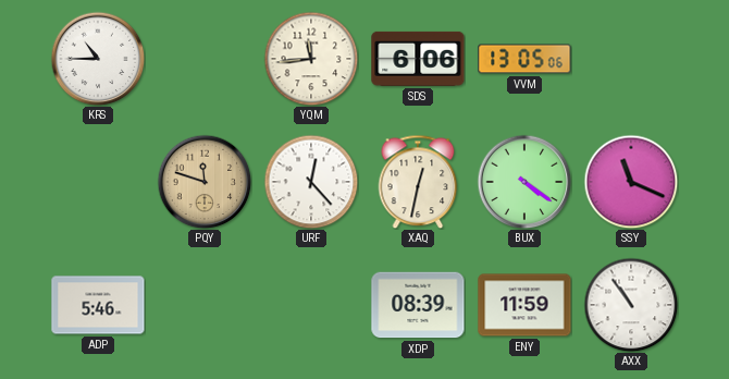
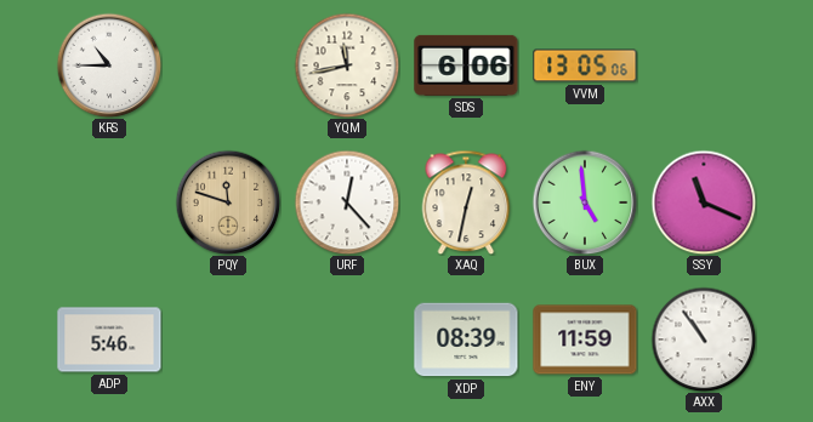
YQM: 11:44 -> 11:43
BUX: 4:21 -> 4:59
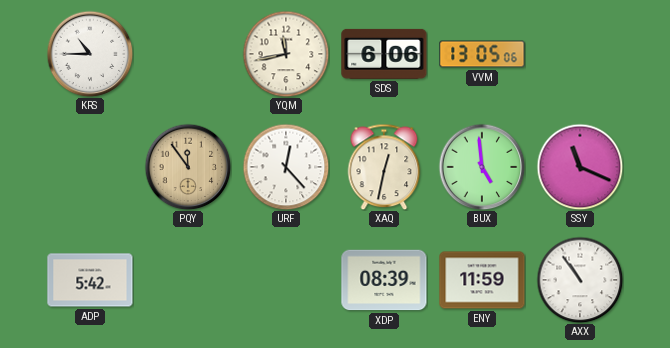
PQY: 11:48 -> 11:54
ADP: 5:46 -> 5:42
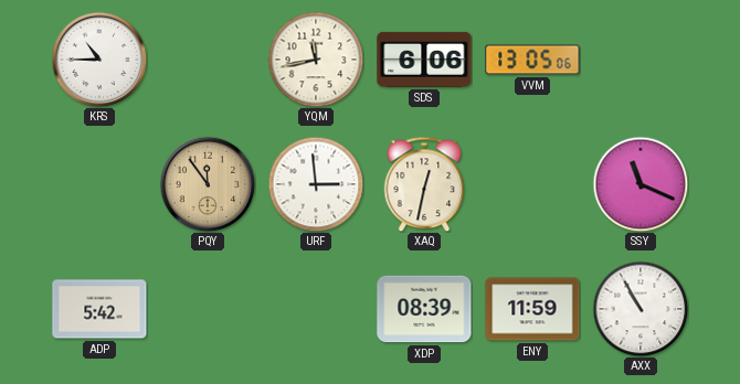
URF: 12:23 -> 2:59
BUX: 4:59 -> none
AXX: 10:54 -> 10:55
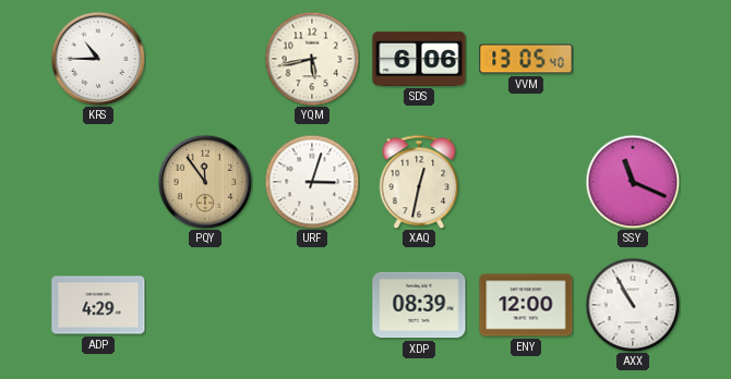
YQM: 11:43 -> 5:43
VVM: 13:05:06 -> 13:05:40
URF: 2:59 -> 3:03
ADP: 5:42 -> 4:29
ENY: 11:59 -> 12:00
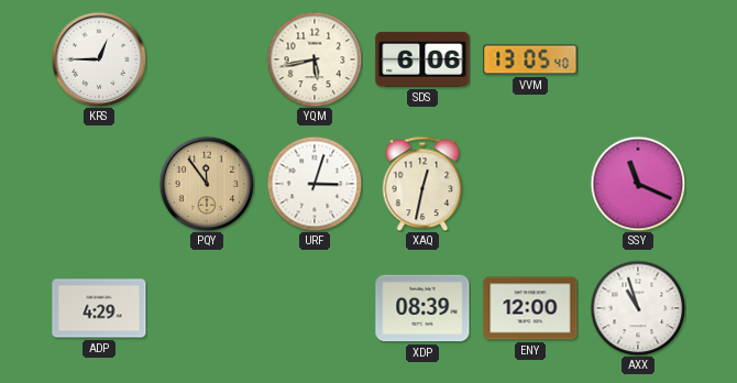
KRS: 10:45 -> 12:45
AXX: 10:55 -> 10:57
